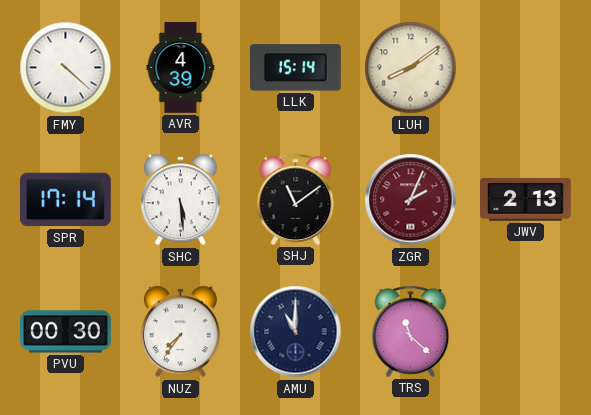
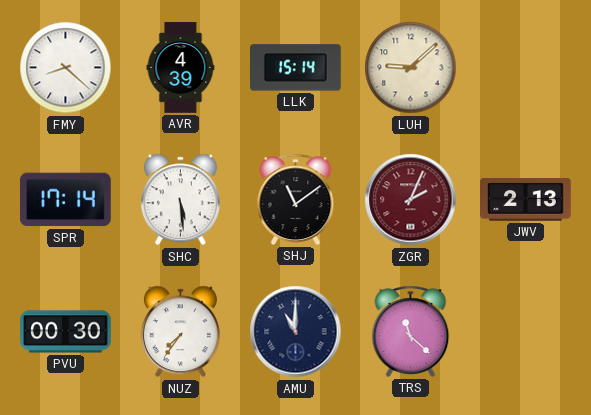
FMY: 4:22 -> 8:22
LUH: 8:09 -> 9:08
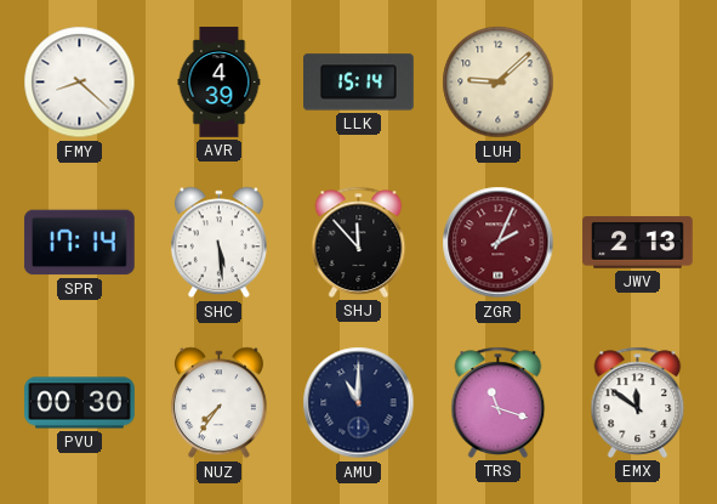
SHJ: 11:09 -> 11:53
TRS: 11:22 -> 11:18
EMX: none -> 11:51
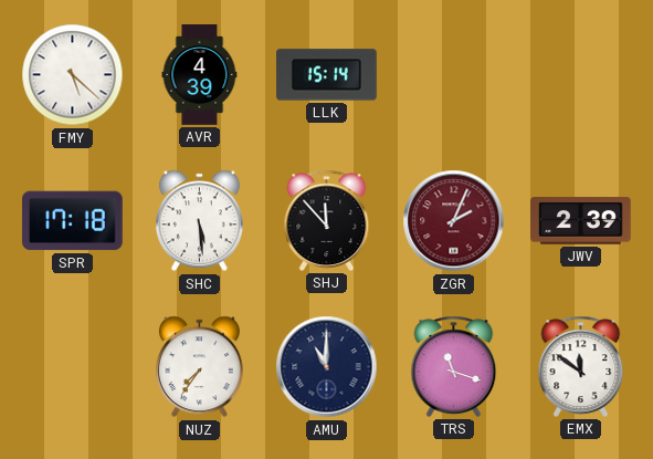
FMY: 8:22 -> 5:22
LUH: 9:08 -> none
SPR: 17:14 -> 17:18
JWV: 2:13 -> 2:39
PVU: 00:30 -> none
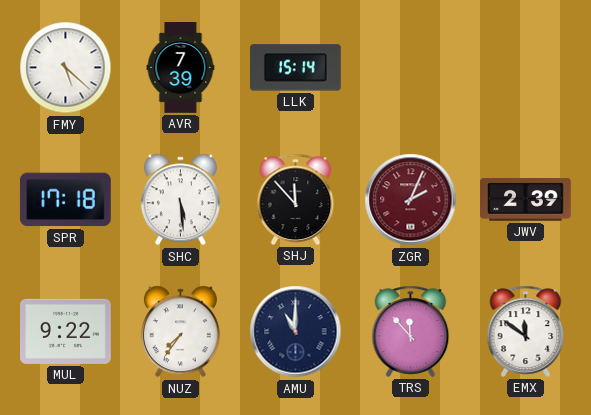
AVR: 4:39 -> 7:39
MUL: none -> 9:22
TRS: 11:18 -> 11:53
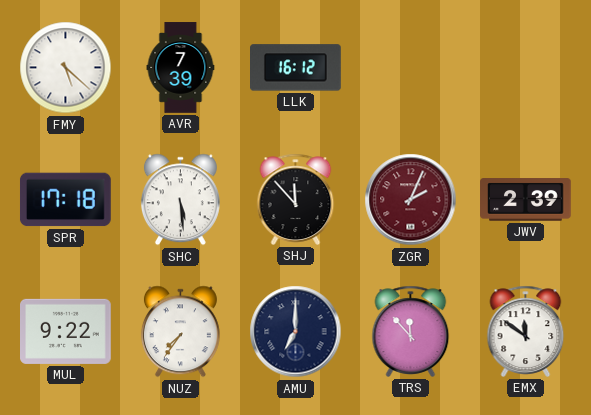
LLK: 15:14 -> 16:12
AMU: 11:00 -> 7:00
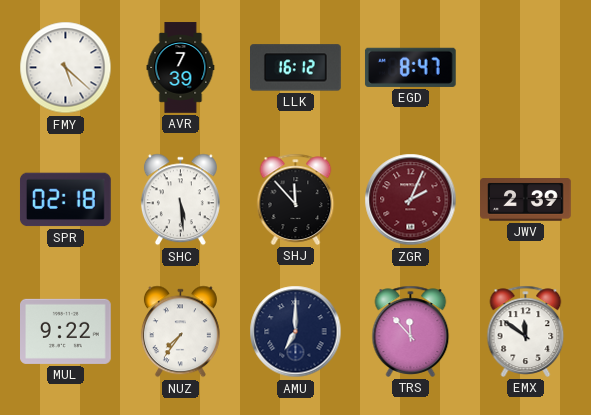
EGD: none -> 8:47
SPR: 17:18 -> 02:18
